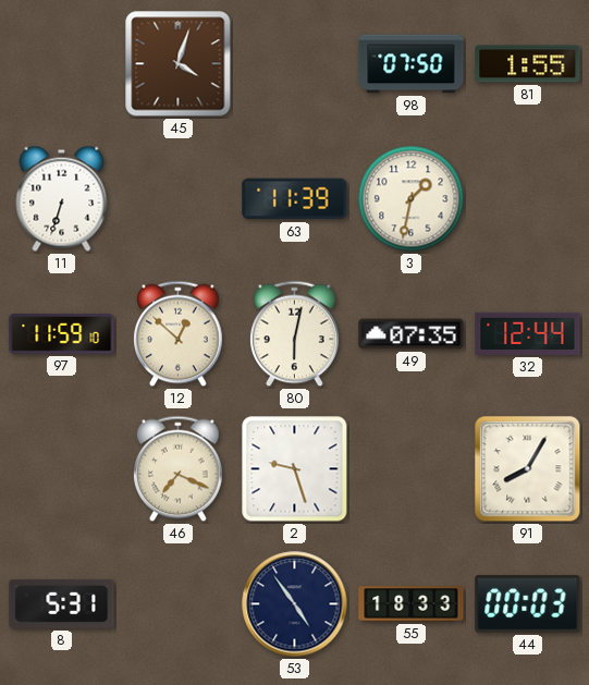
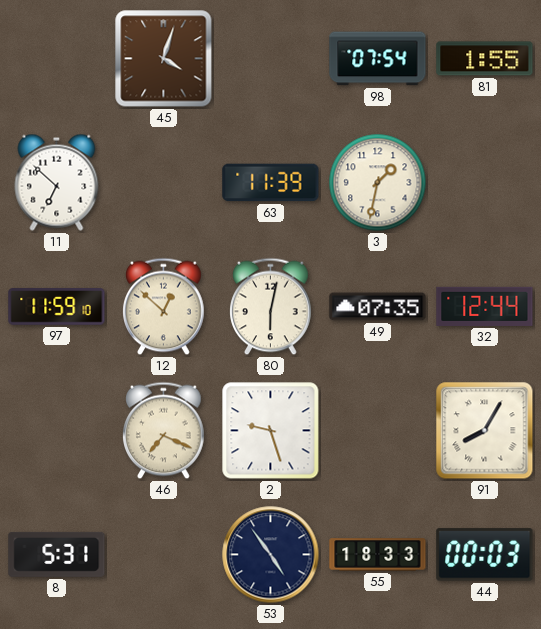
98: 07:50 -> 07:54
11: 6:33 -> 6:52
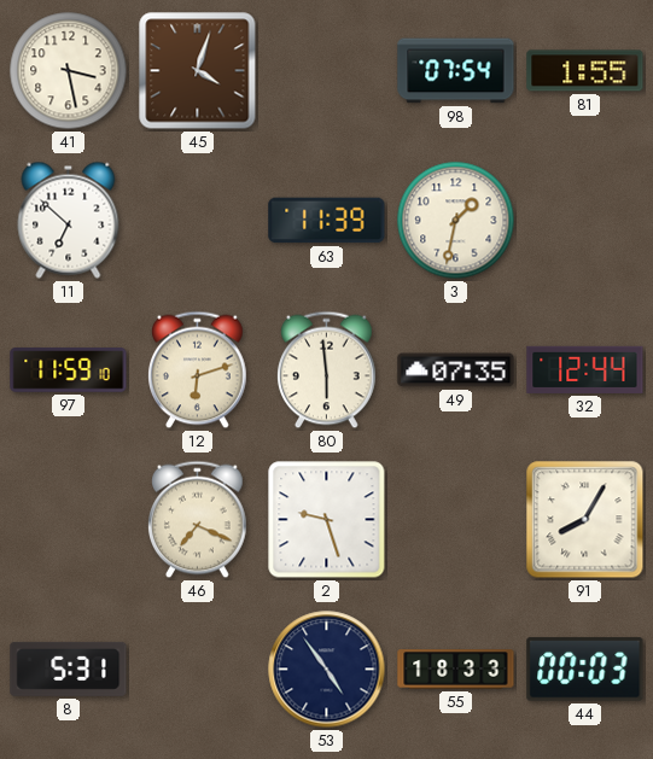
41: none -> 3:28
12: 12:52 -> 6:12
80: 6:02 -> 5:59
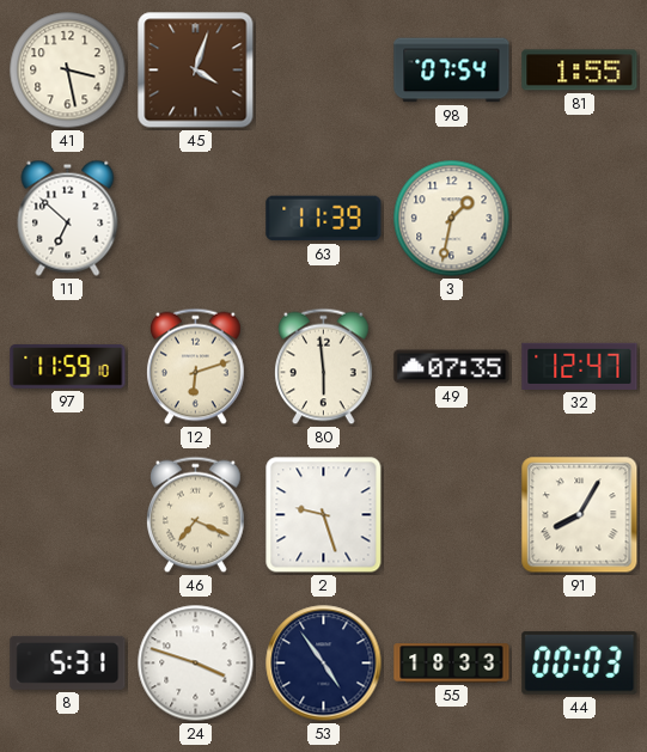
32: 12:44 -> 12:47
24: none -> 3:48
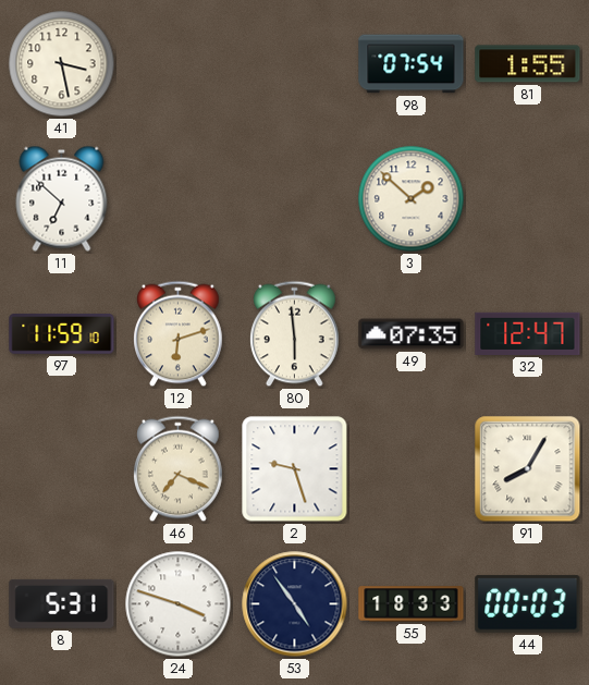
45: 4:03 -> none
63: 11:39 -> none
3: 1:32 -> 1:52
